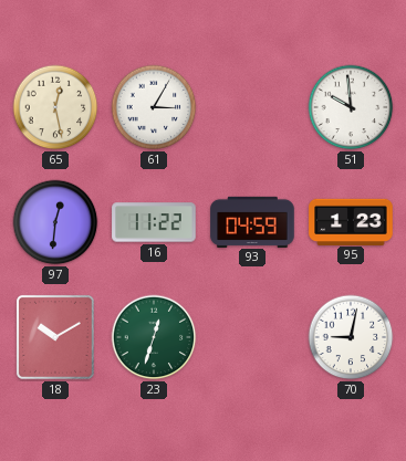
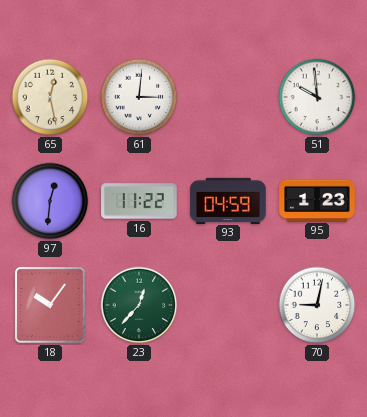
61: 3:05 -> 3:01
18: 10:10 -> 10:06
23: 12:33 -> 12:37
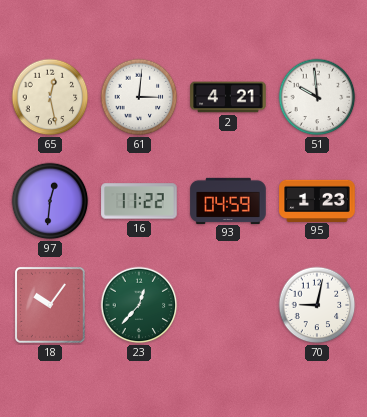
2: none -> 4:21
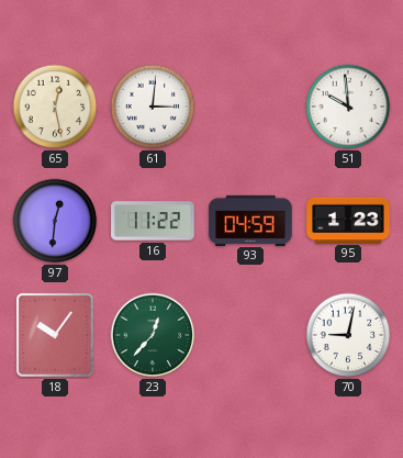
2: 4:21 -> none
